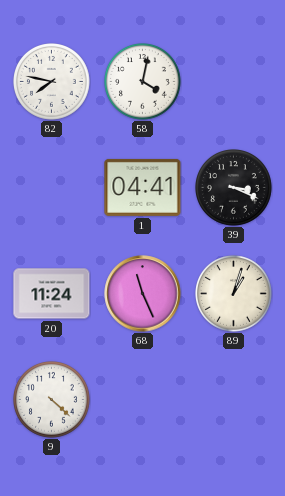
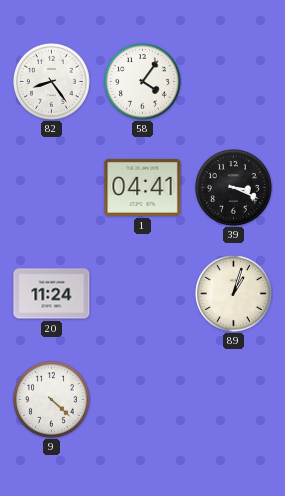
82: 7:47 -> 8:24
58: 4:02 -> 4:06
68: 11:26 -> none
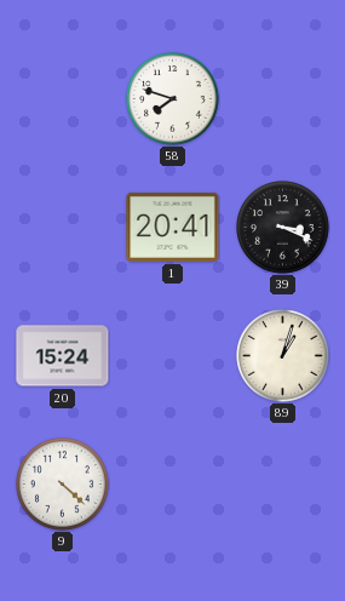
82: 8:24 -> none
58: 4:06 -> 7:48
1: 04:41 -> 20:41
20: 11:24 -> 15:24
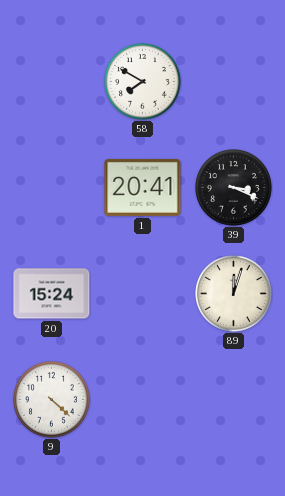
58: 7:48 -> 7:50
89: 1:03 -> 12:03
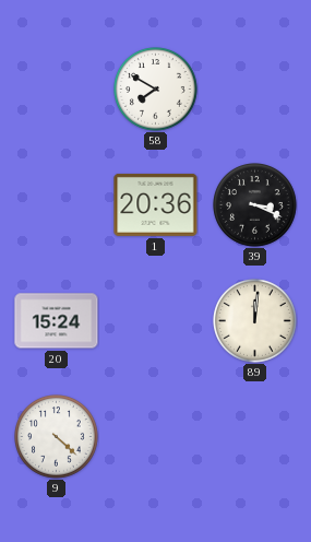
1: 20:41 -> 20:36
89: 12:03 -> 12:01
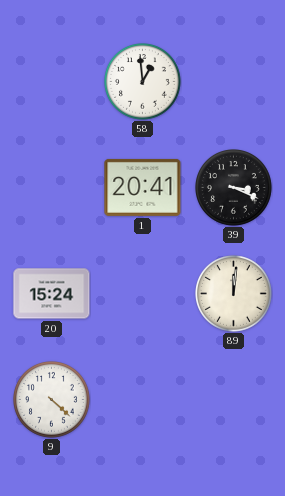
58: 7:50 -> 12:59
1: 20:36 -> 20:41
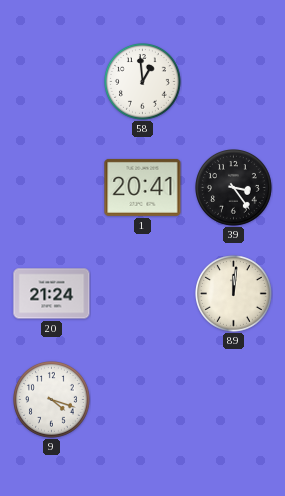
39: 3:19 -> 3:24
20: 15:24 -> 21:24
9: 4:22 -> 4:18
